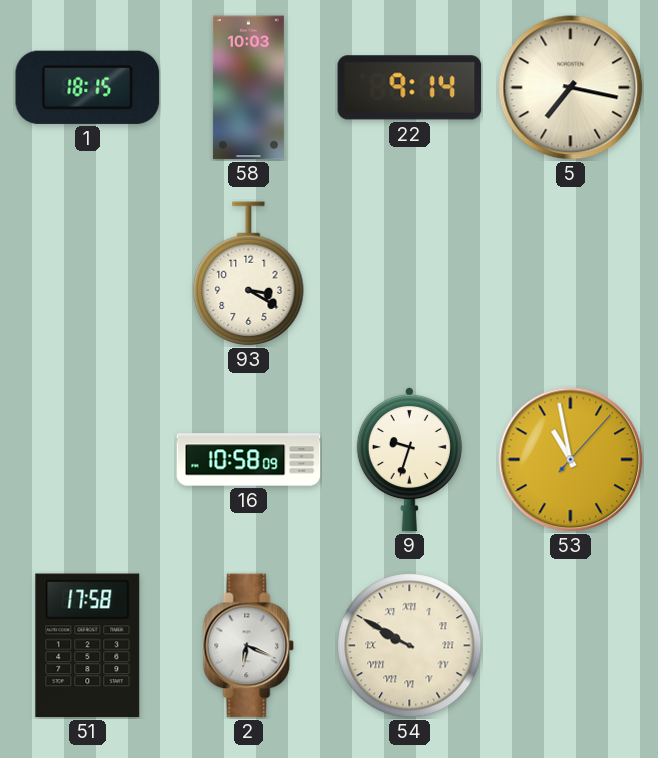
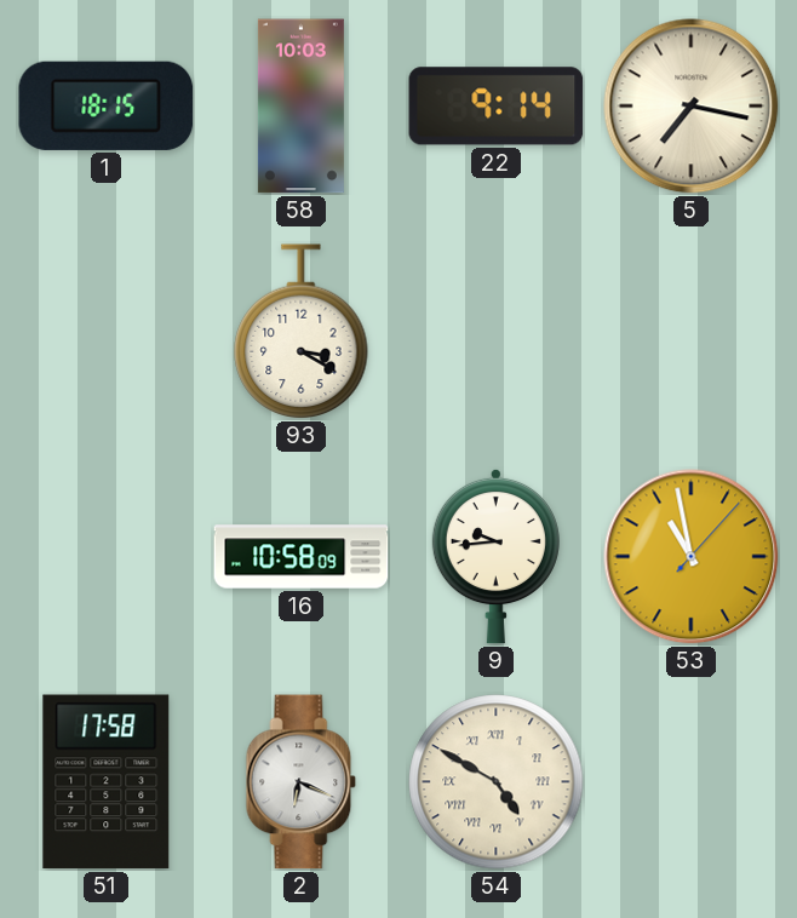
9: 9:33 -> 9:44
54: 9:50 -> 4:50
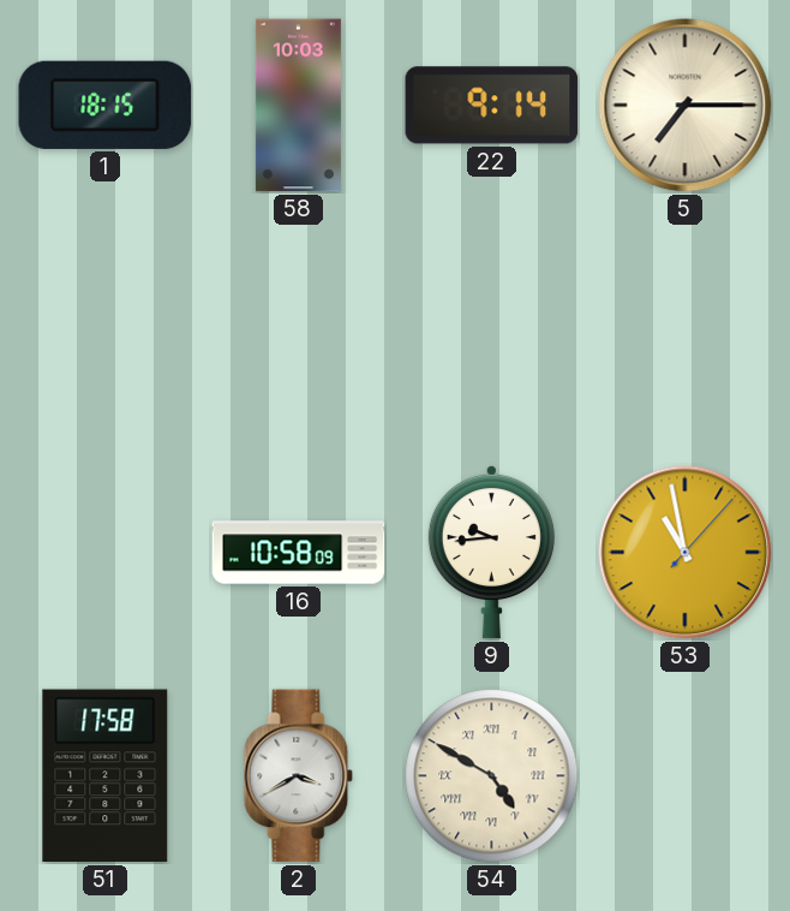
5: 7:17 -> 7:15
93: 3:20 -> none
2: 6:19 -> 3:40
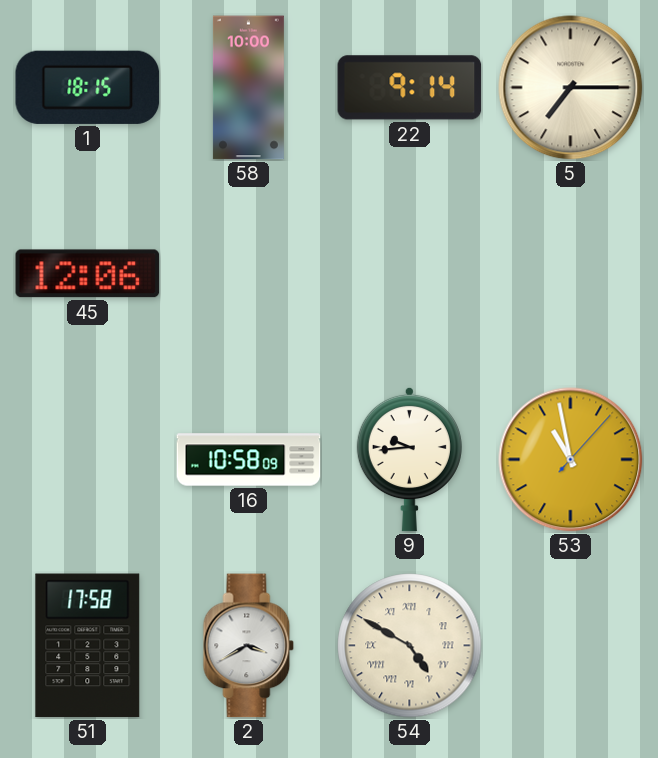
58: 10:03 -> 10:00
45: none -> 12:06
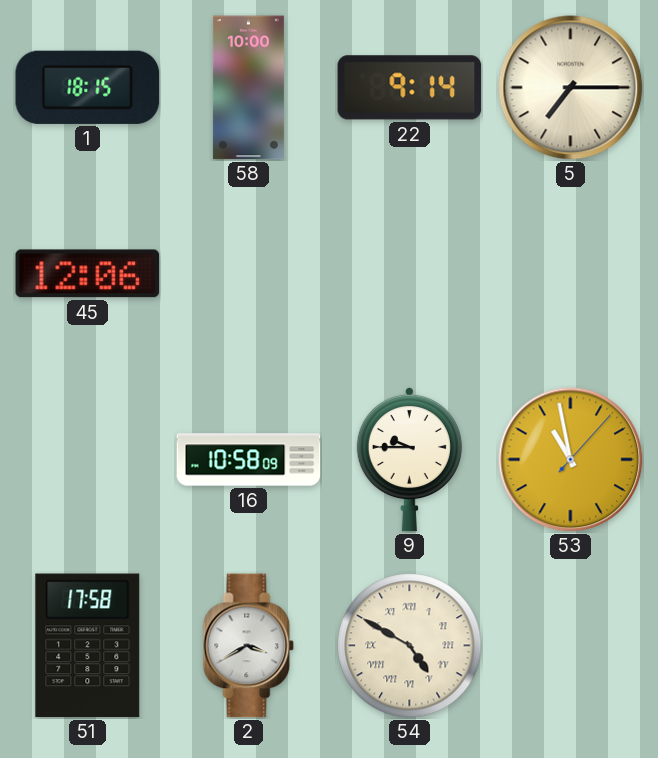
9: 9:44 -> 9:45
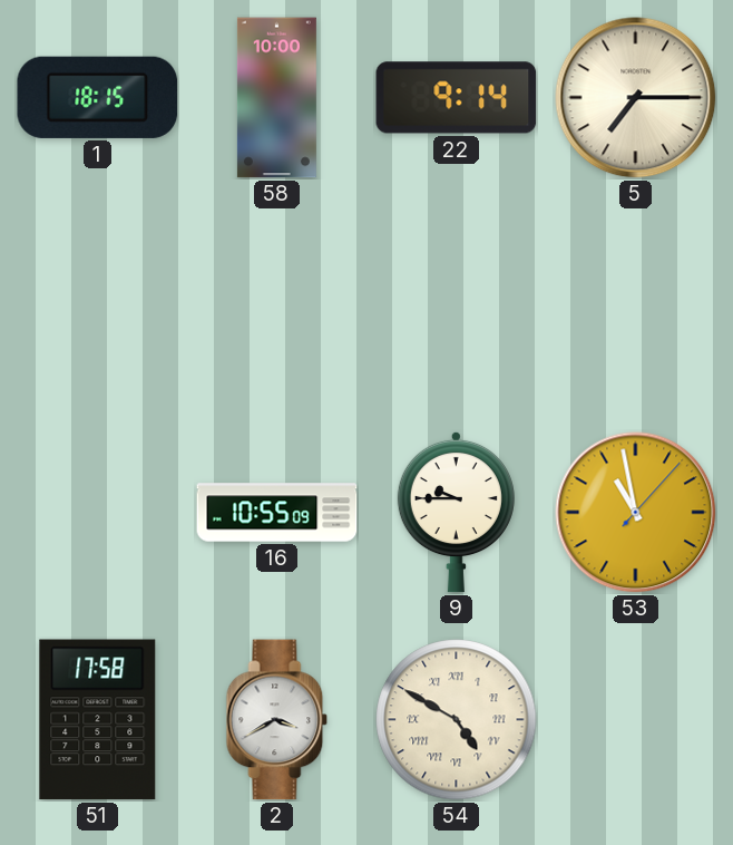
45: 12:06 -> none
16: 10:58 -> 10:55
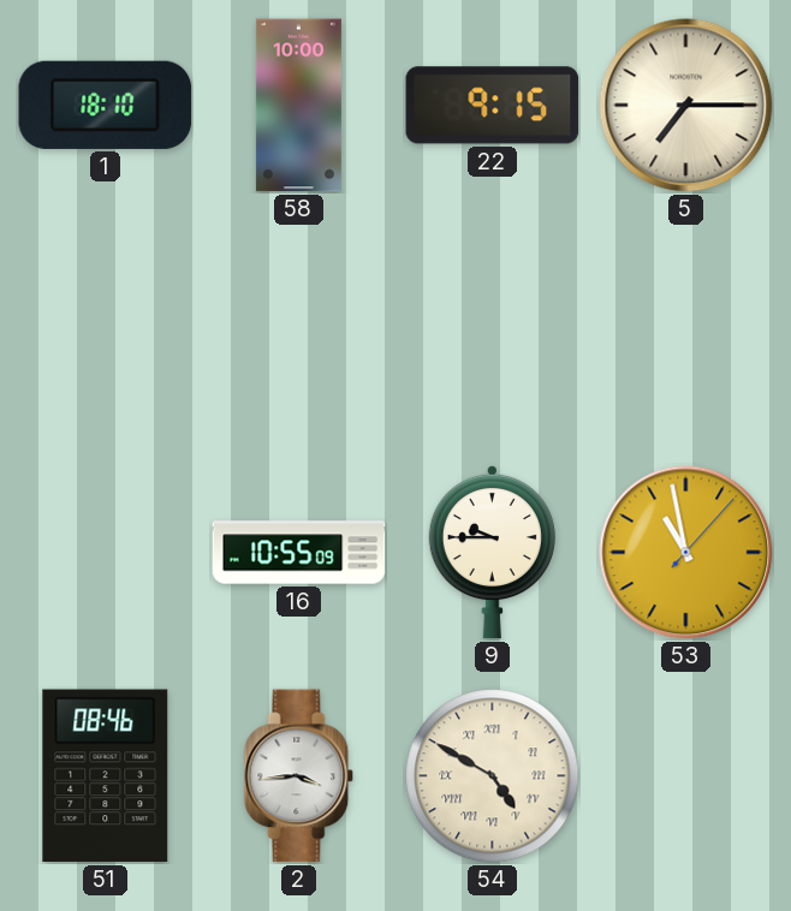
1: 18:15 -> 18:10
22: 9:14 -> 9:15
51: 17:58 -> 08:46
2: 3:40 -> 3:44
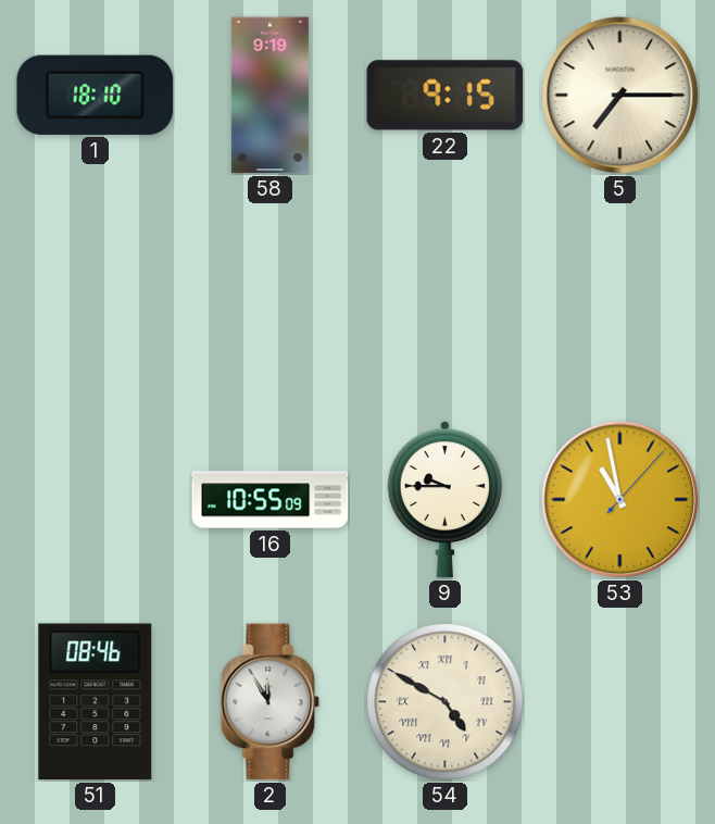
58: 10:00 -> 9:19
2: 3:44 -> 11:55
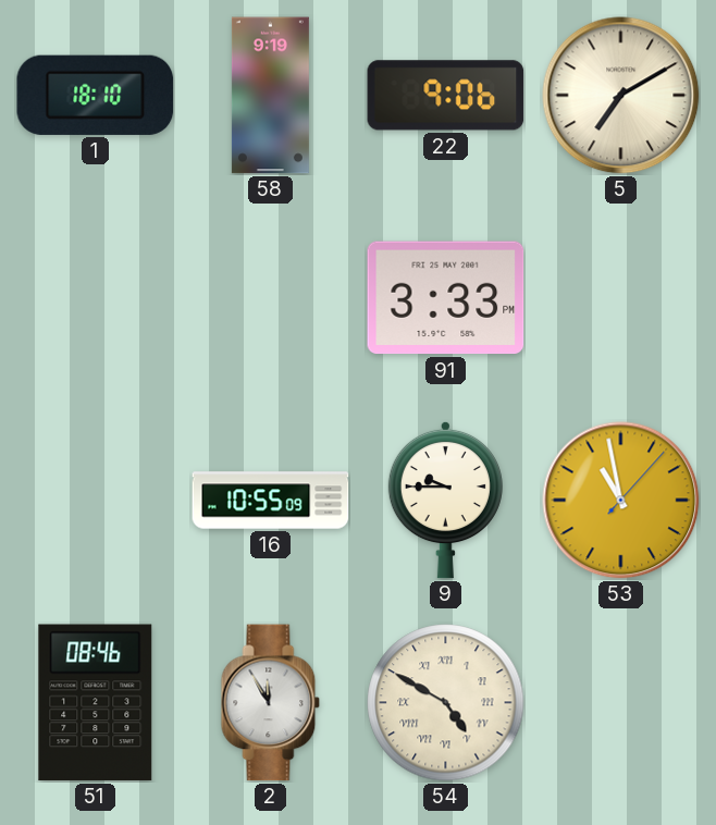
22: 9:15 -> 9:06
5: 7:15 -> 7:10
91: none -> 3:33
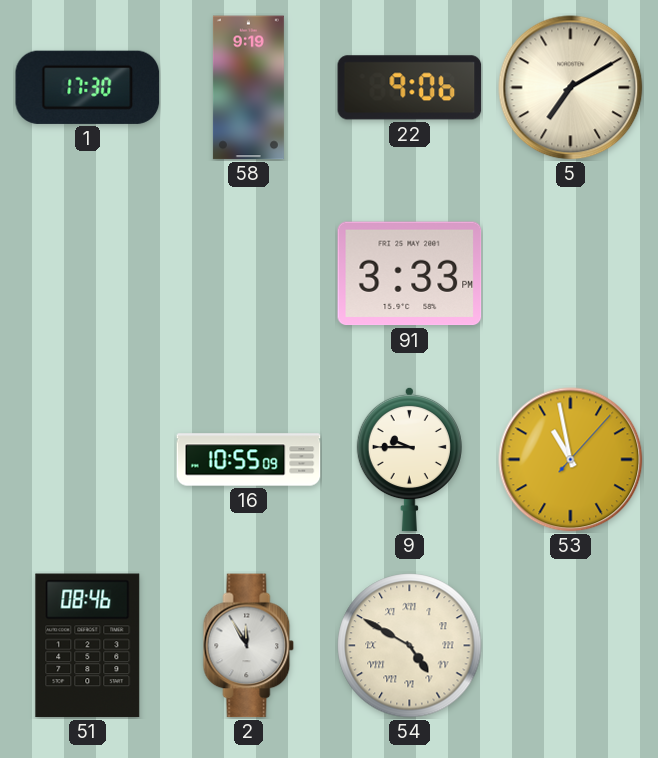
1: 18:10 -> 17:30
